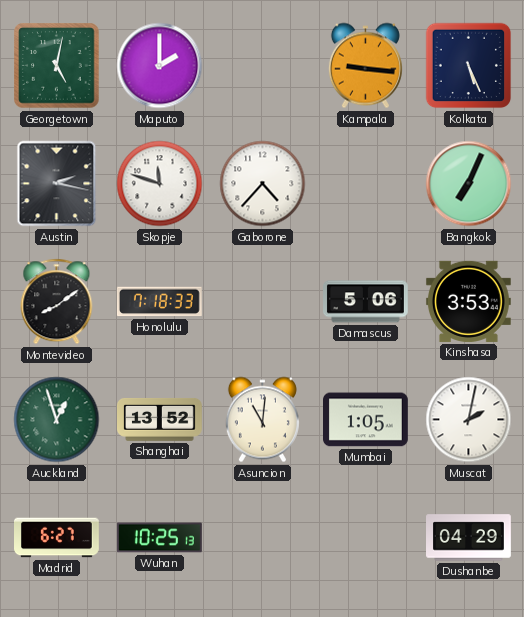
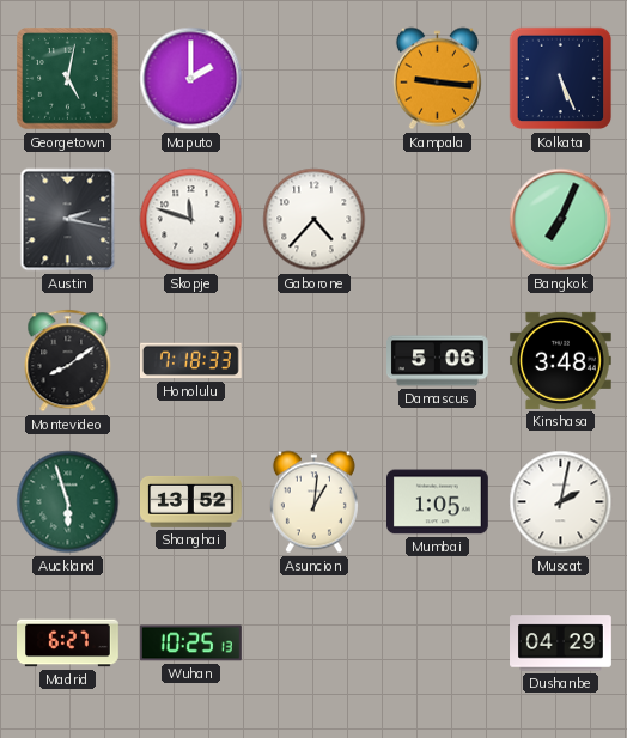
Kinshasa: 3:53 -> 3:48
Auckland: 12:57 -> 5:57
Asuncion: 11:01 -> 1:01
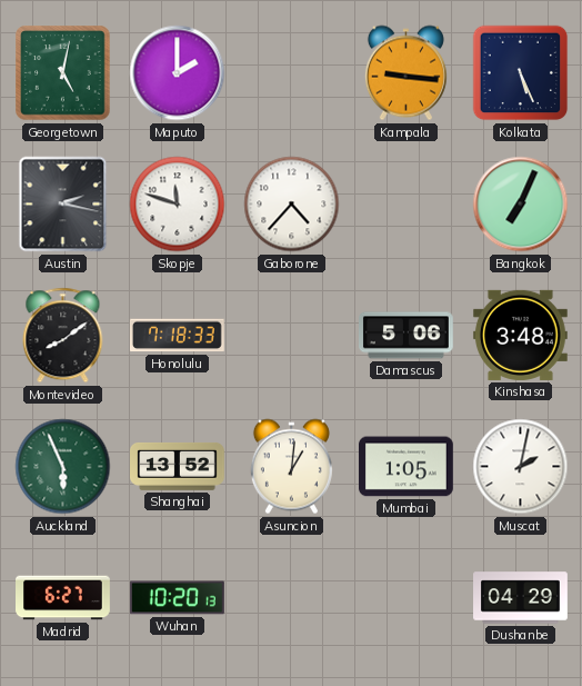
Auckland: 5:57 -> 5:56
Wuhan: 10:25 -> 10:20
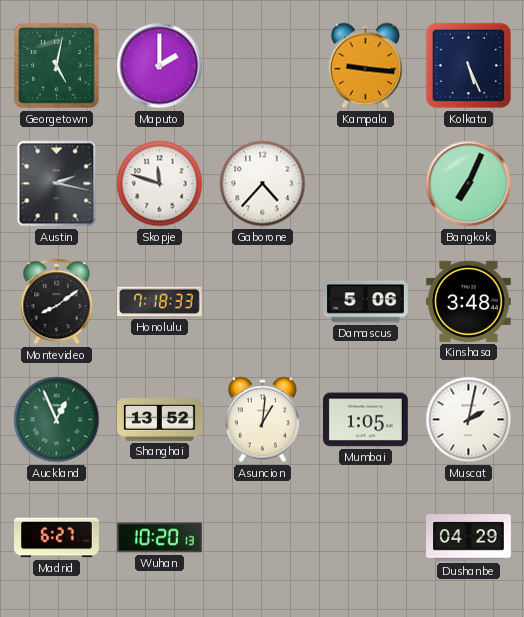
Auckland: 5:56 -> 12:56
